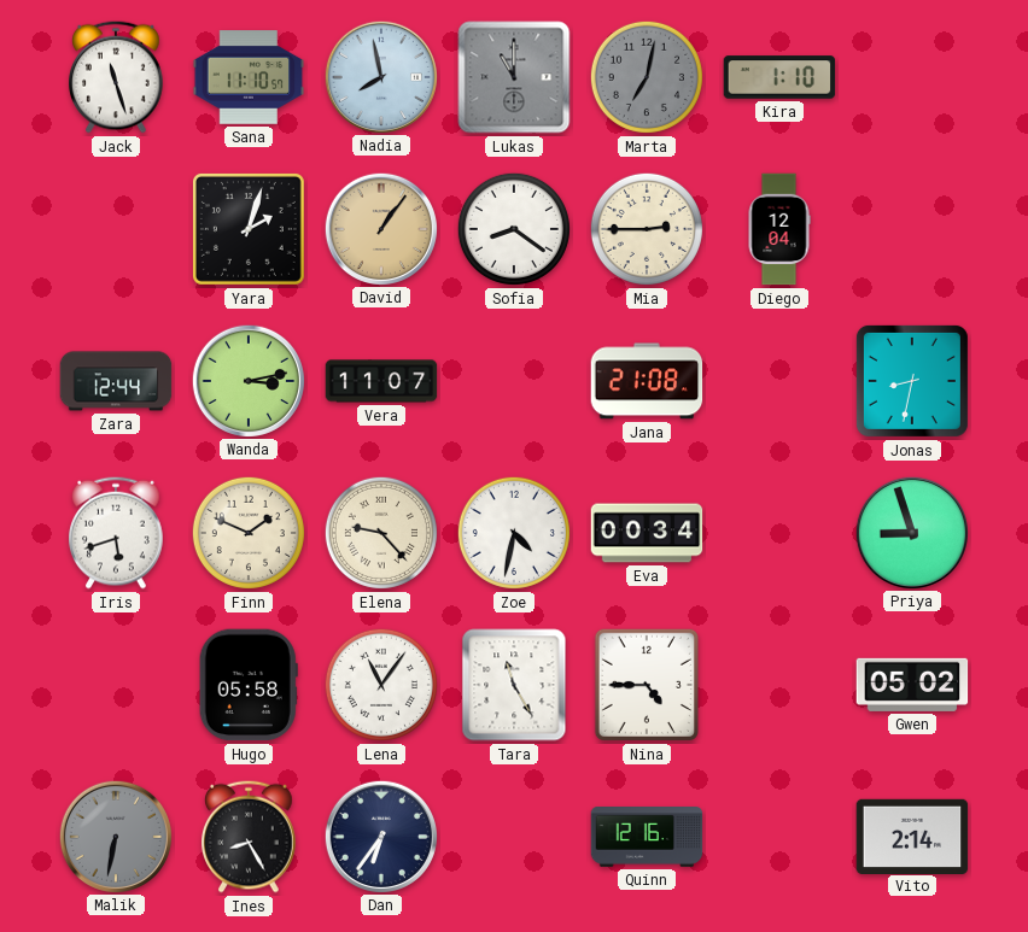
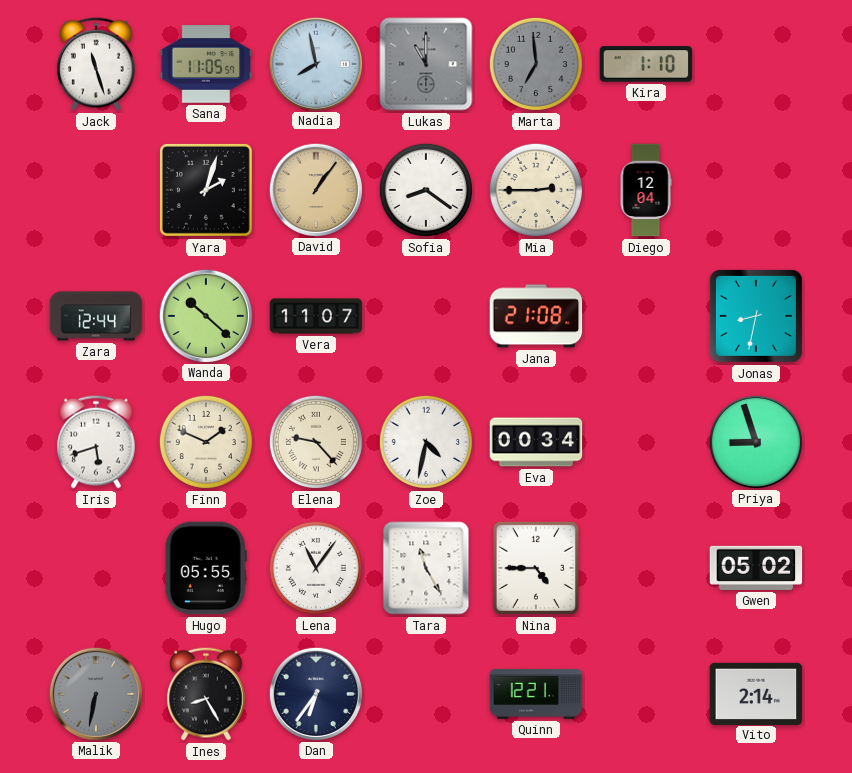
Sana: 11:10 -> 11:05
Marta: 7:02 -> 6:59
Wanda: 3:13 -> 10:22
Hugo: 05:58 -> 05:55
Quinn: 12:16 -> 12:21
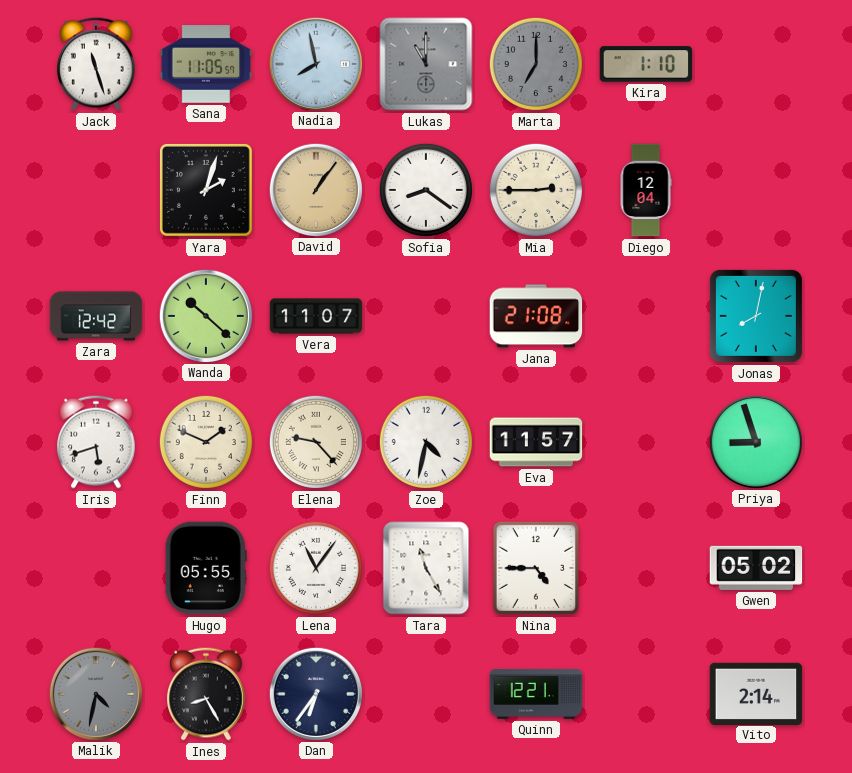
Marta: 6:59 -> 7:00
Zara: 12:44 -> 12:42
Jonas: 8:32 -> 8:02
Eva: 00:34 -> 11:57
Malik: 6:32 -> 4:32
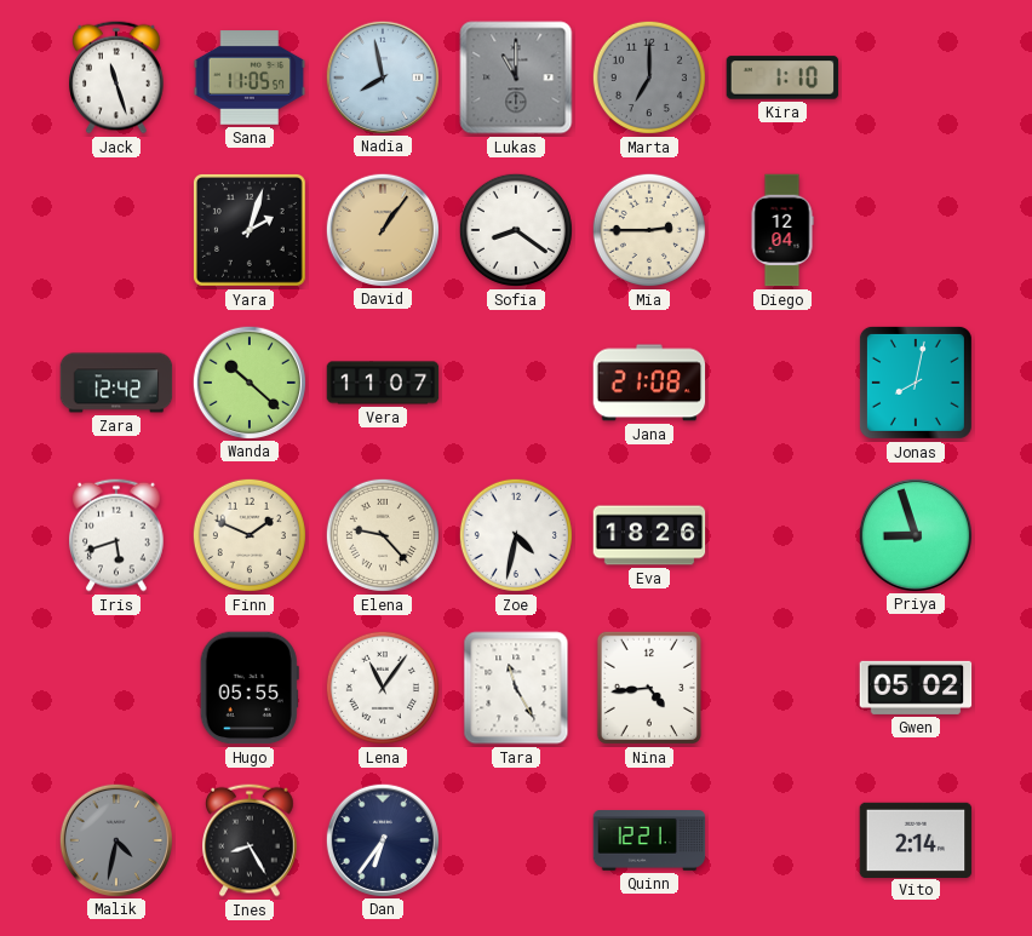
Eva: 11:57 -> 18:26
Nina: 4:45 -> 4:44
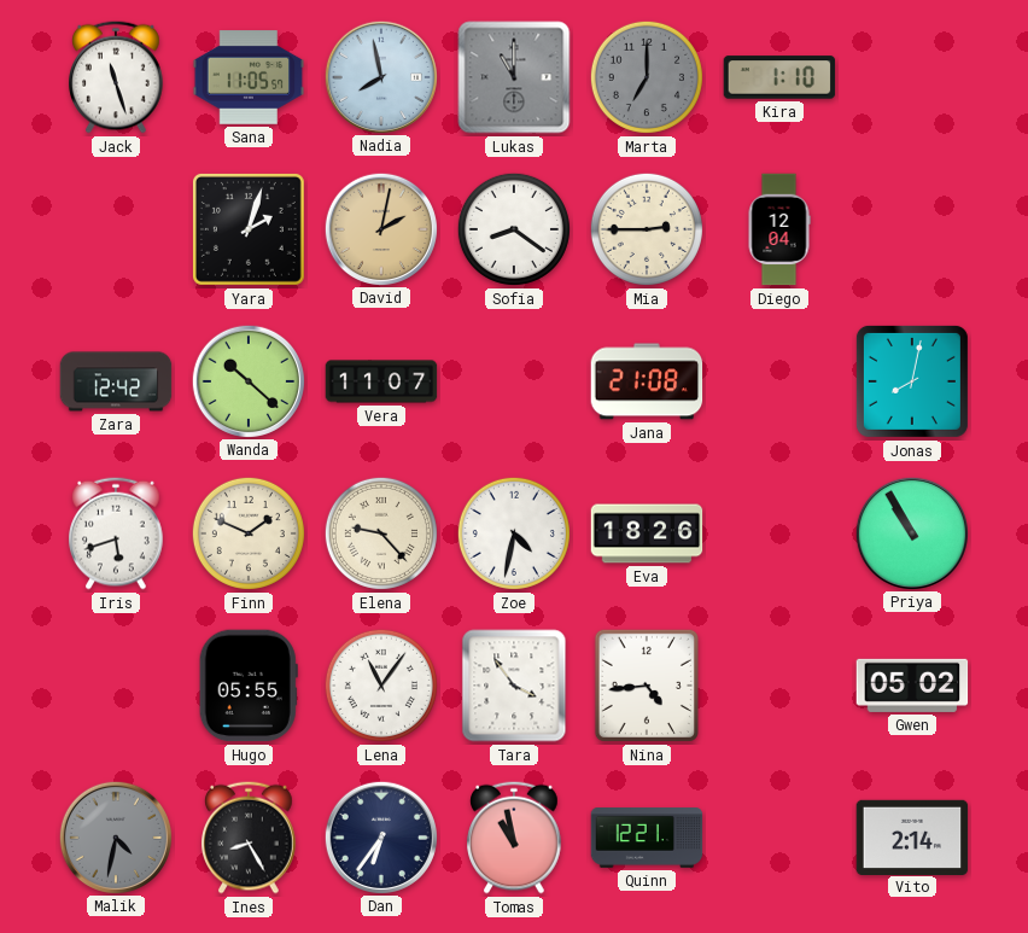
David: 1:06 -> 2:02
Priya: 8:57 -> 10:55
Tara: 11:25 -> 3:54
Tomas: none -> 10:58
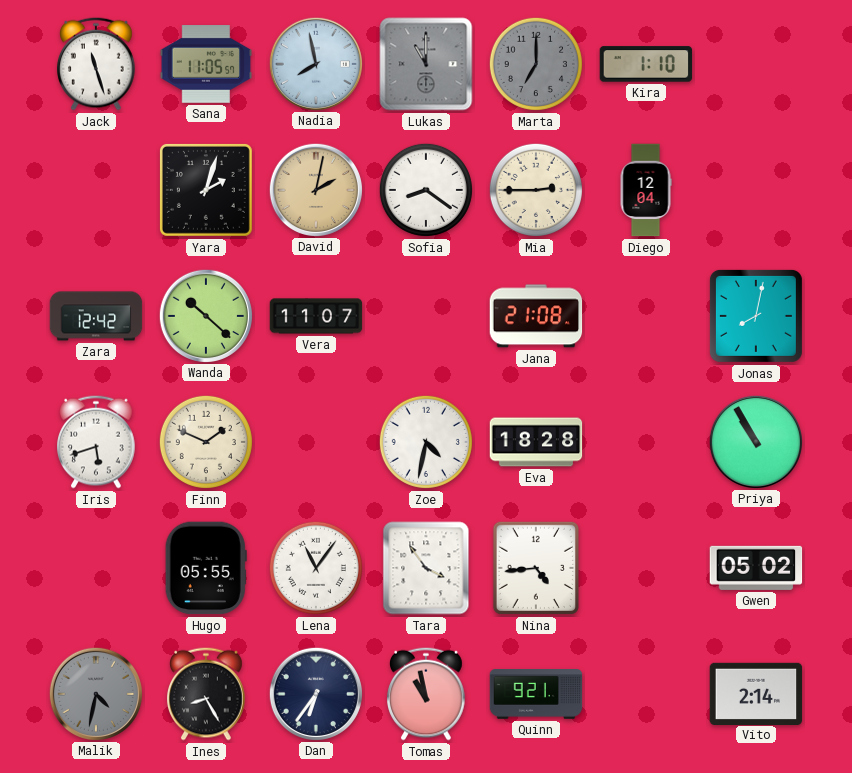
Elena: 9:23 -> none
Eva: 18:26 -> 18:28
Quinn: 12:21 -> 9:21
